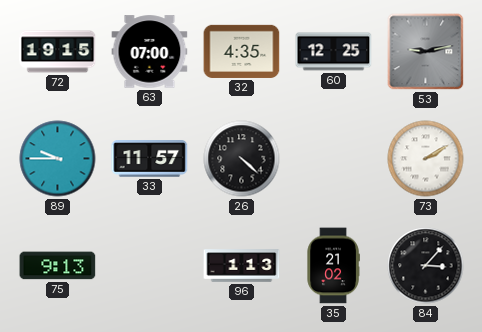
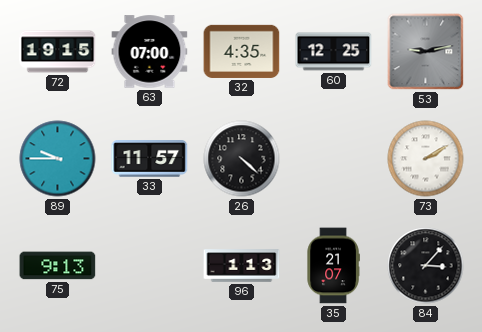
35: 21:02 -> 21:07
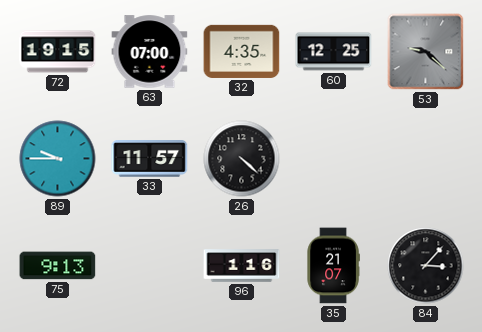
53: 9:13 -> 9:22
73: 2:10 -> none
96: 1:13 -> 1:16
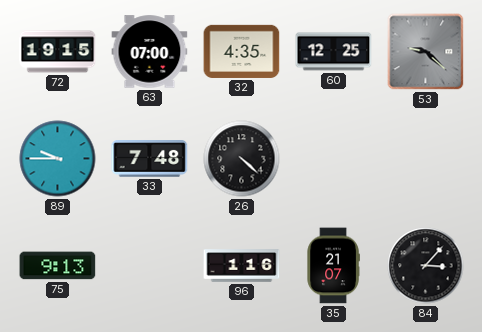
33: 11:57 -> 7:48
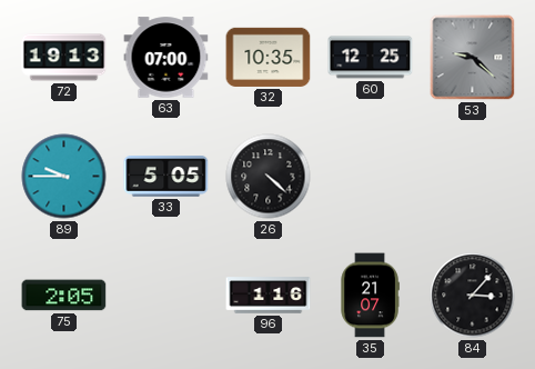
72: 19:15 -> 19:13
32: 4:35 -> 10:35
33: 7:48 -> 5:05
75: 9:13 -> 2:05
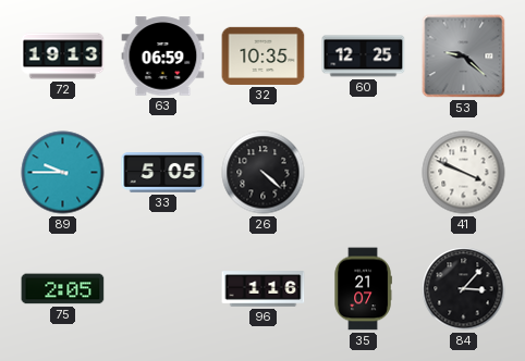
63: 07:00 -> 06:59
41: none -> 3:49
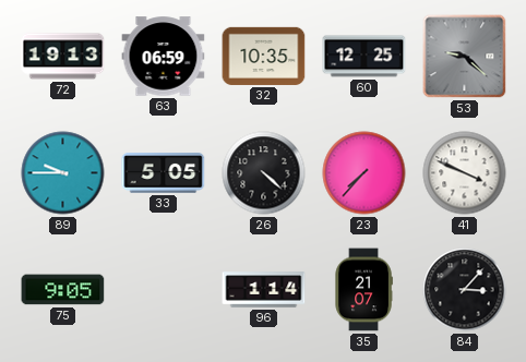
23: none -> 7:37
75: 2:05 -> 9:05
96: 1:16 -> 1:14
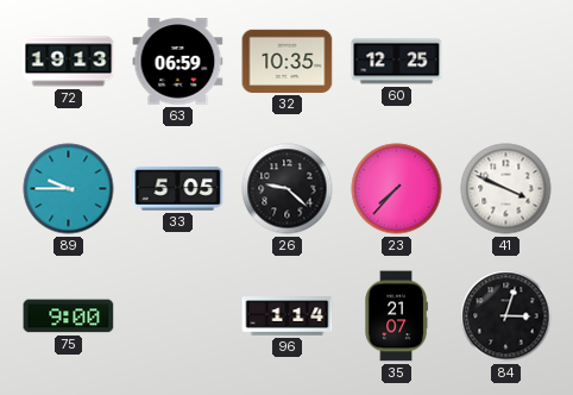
53: 9:22 -> none
26: 4:22 -> 9:22
75: 9:05 -> 9:00
84: 3:07 -> 3:03
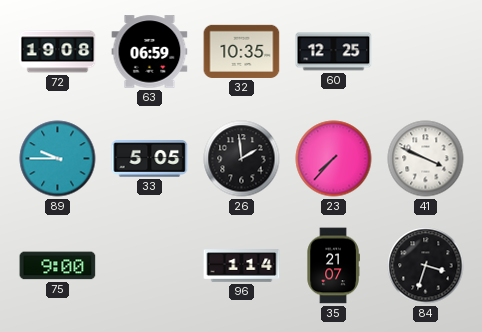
72: 19:13 -> 19:08
26: 9:22 -> 1:59
84: 3:03 -> 3:33
